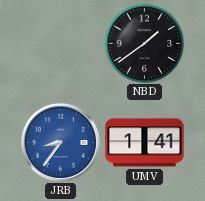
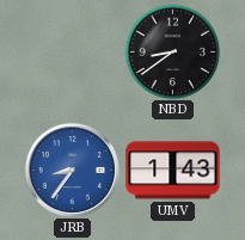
NBD: 1:39 -> 8:39
UMV: 1:41 -> 1:43
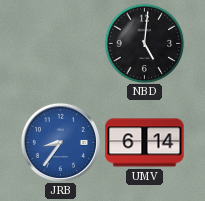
NBD: 8:39 -> 5:01
UMV: 1:43 -> 6:14
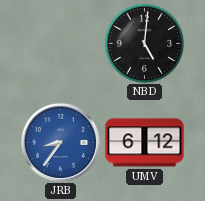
UMV: 6:14 -> 6:12
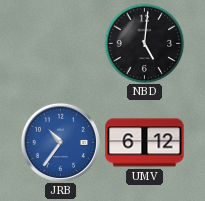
JRB: 8:36 -> 10:36
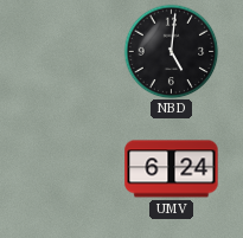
JRB: 10:36 -> none
UMV: 6:12 -> 6:24
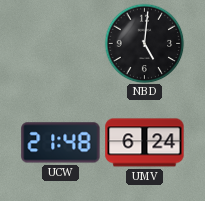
UCW: none -> 21:48
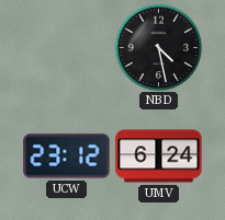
NBD: 5:01 -> 4:28
UCW: 21:48 -> 23:12
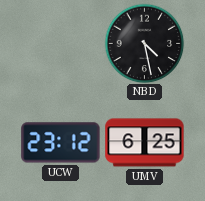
UMV: 6:24 -> 6:25
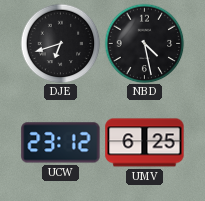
DJE: none -> 6:42
